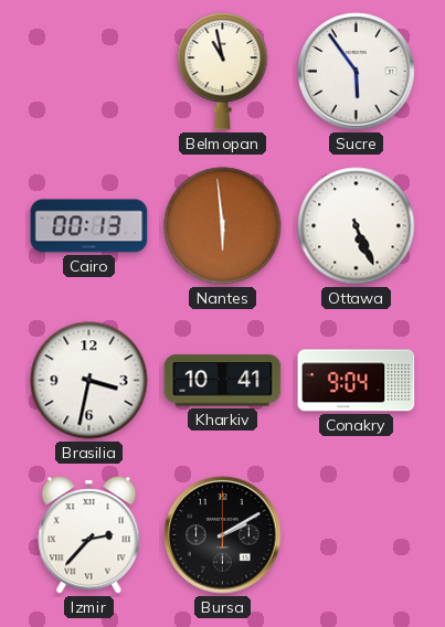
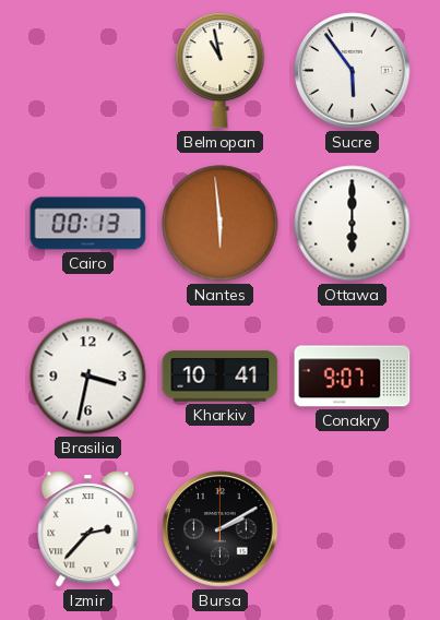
Ottawa: 5:26 -> 6:00
Conakry: 9:04 -> 9:07
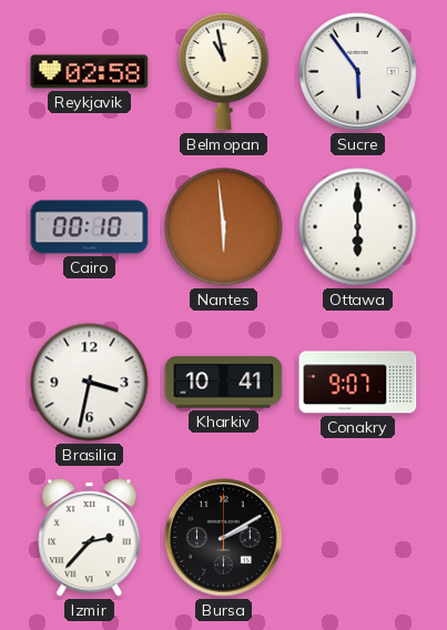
Reykjavik: none -> 02:58
Cairo: 00:13 -> 00:10
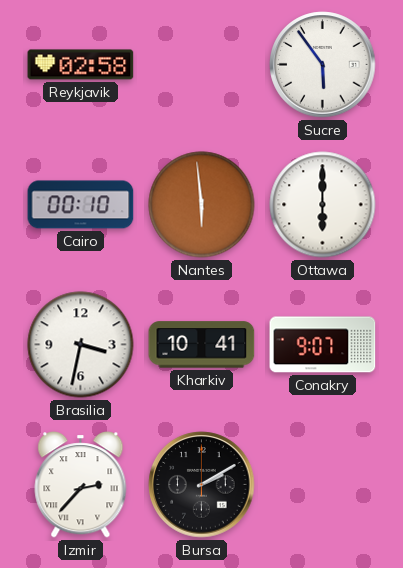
Belmopan: 10:58 -> none
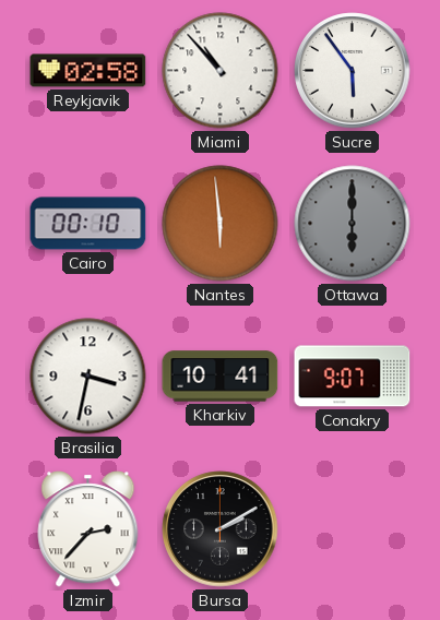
Miami: none -> 10:53
Ottawa dial: white -> grey
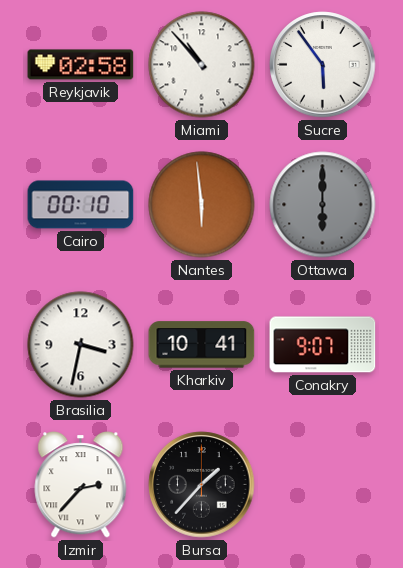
Bursa: 2:10 -> 1:37
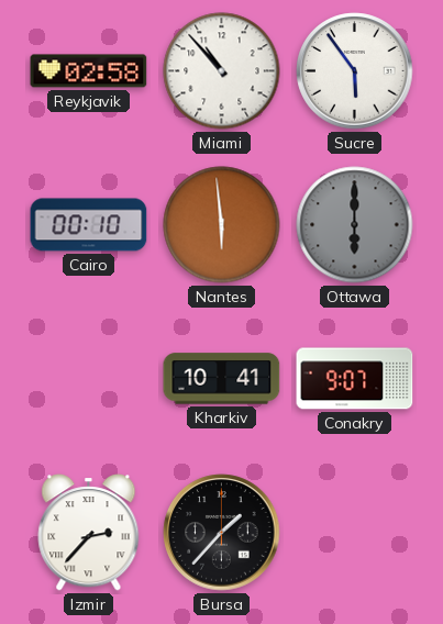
Brasilia: 3:32 -> none
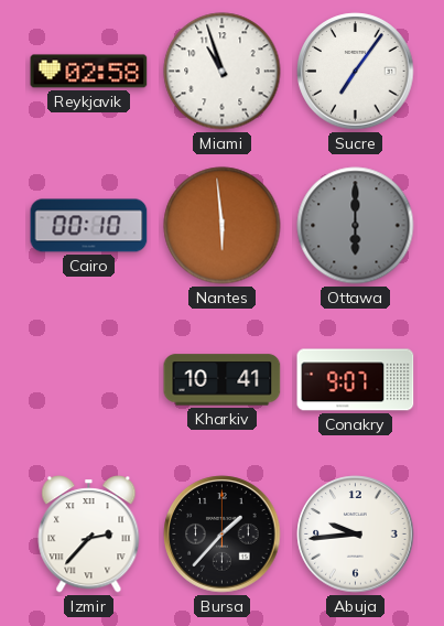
Miami: 10:53 -> 10:57
Sucre: 5:54 -> 7:06
Abuja: none -> 9:44
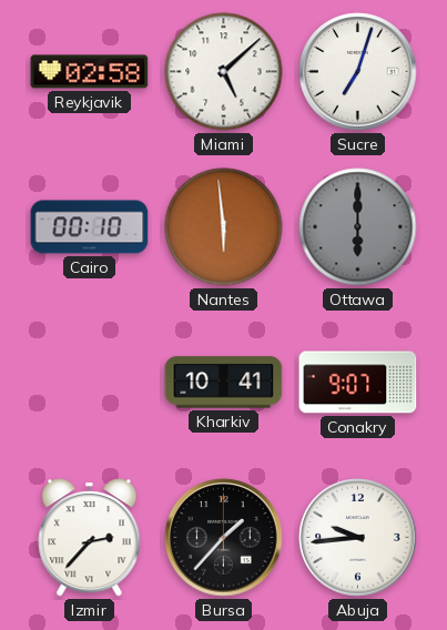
Miami: 10:57 -> 5:08
Sucre: 7:06 -> 7:03
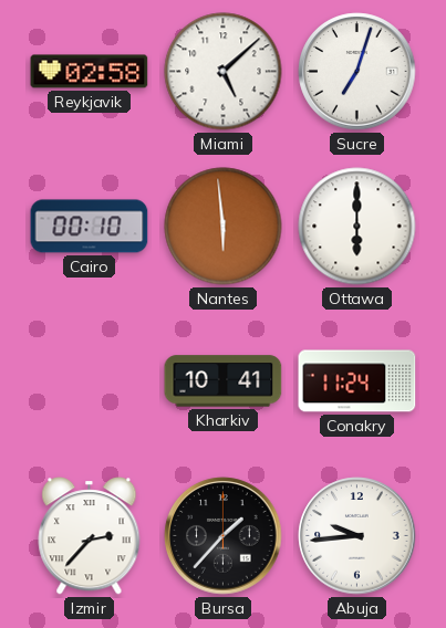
Ottawa dial: grey -> white
Conakry: 9:07 -> 11:24
